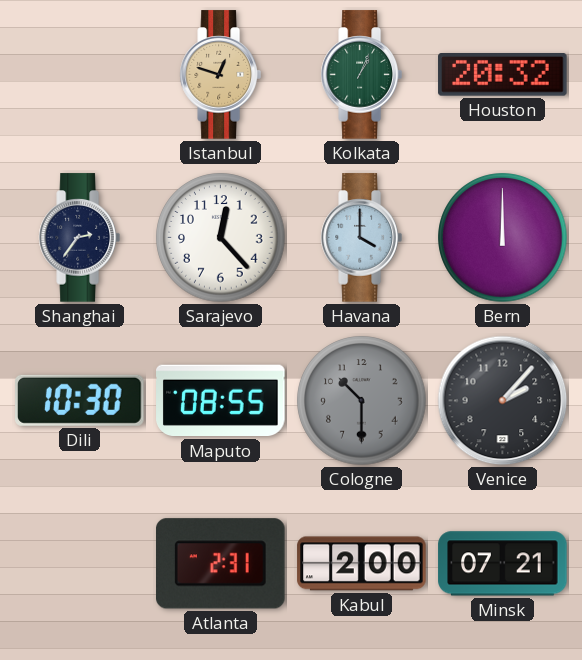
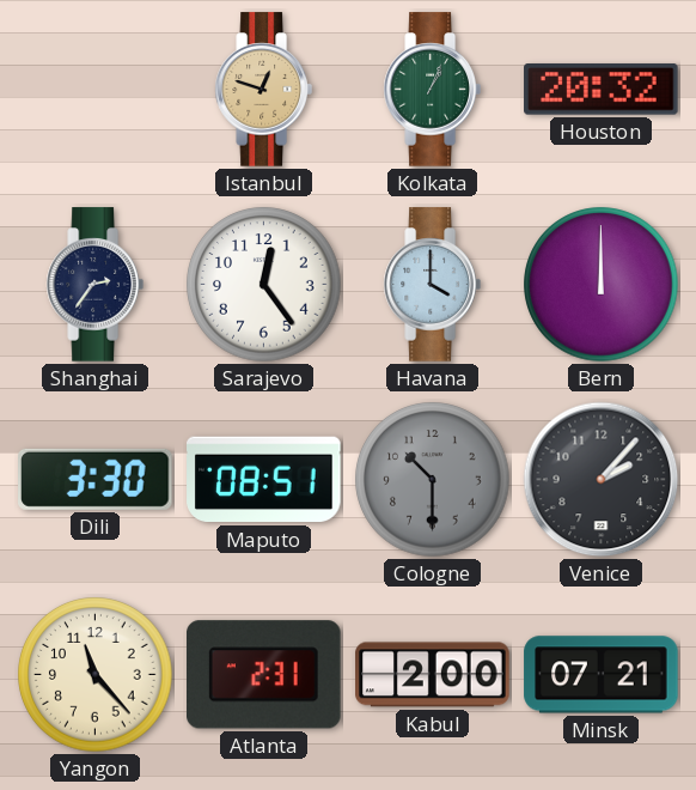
Sarajevo: 12:23 -> 12:24
Dili: 10:30 -> 3:30
Maputo: 08:55 -> 08:51
Yangon: none -> 11:23
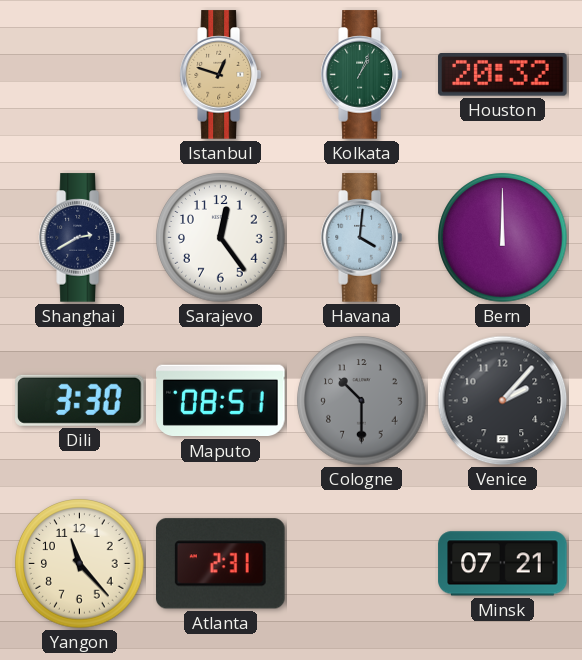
Shanghai: 2:36 -> 2:40
Havana: 4:00 -> 4:01
Kabul: 2:00 -> none
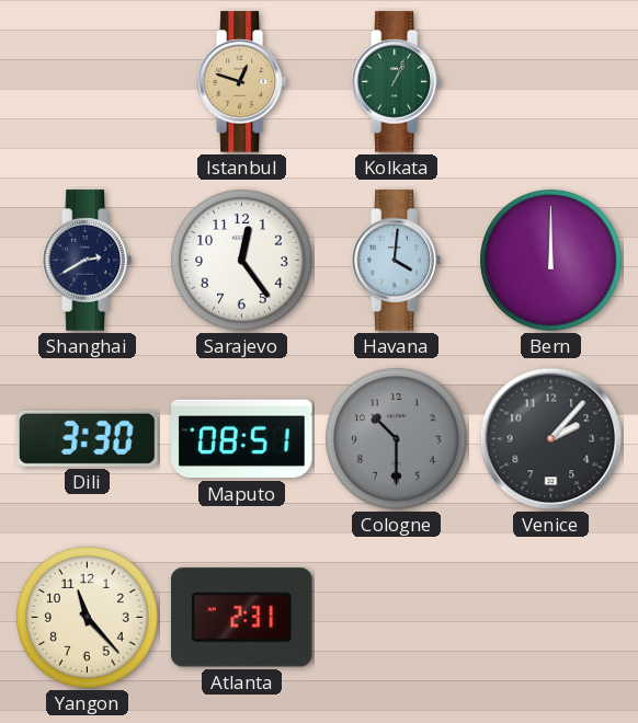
Houston: 20:32 -> none
Minsk: 07:21 -> none
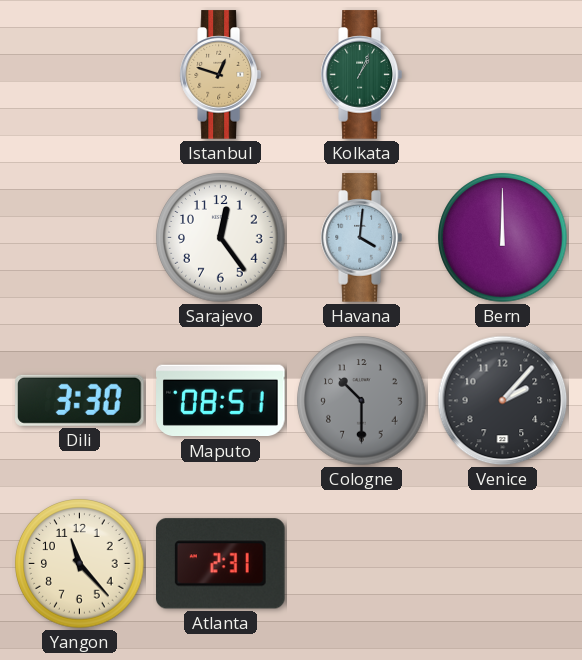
Shanghai: 2:40 -> none
